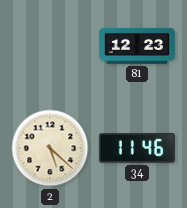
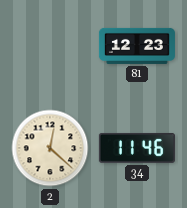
2: 5:22 -> 12:22
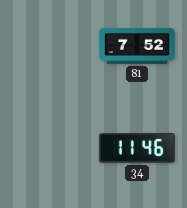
81: 12:23 -> 7:52
2: 12:22 -> none
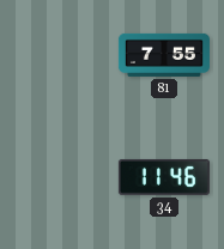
81: 7:52 -> 7:55
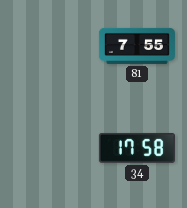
34: 11:46 -> 17:58
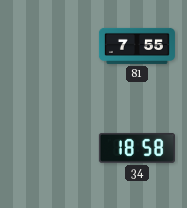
34: 17:58 -> 18:58
